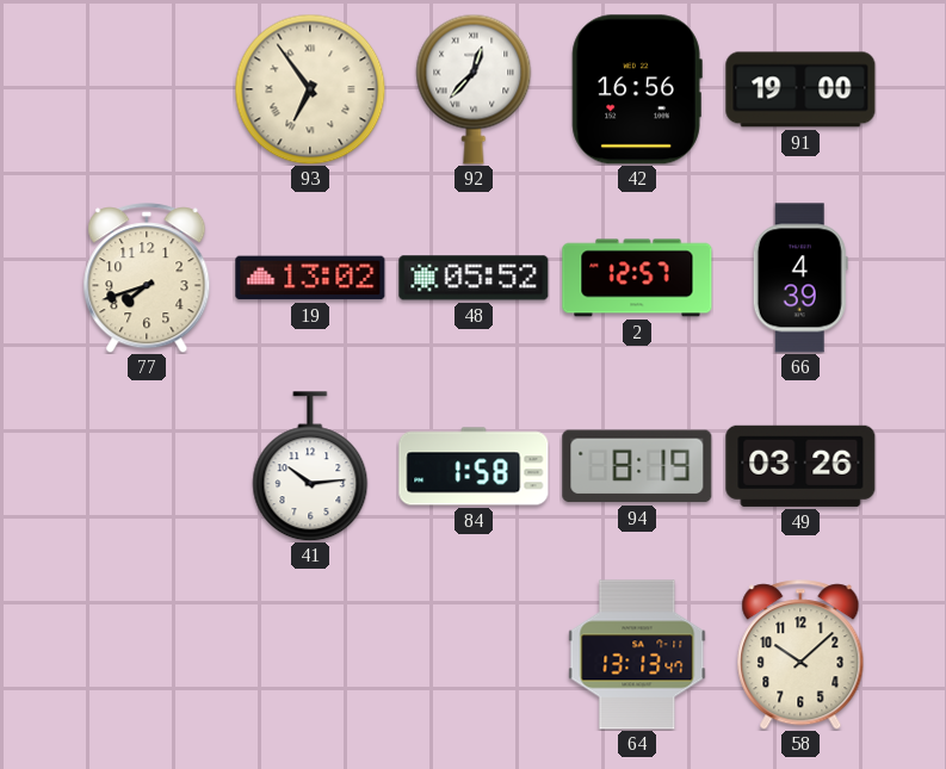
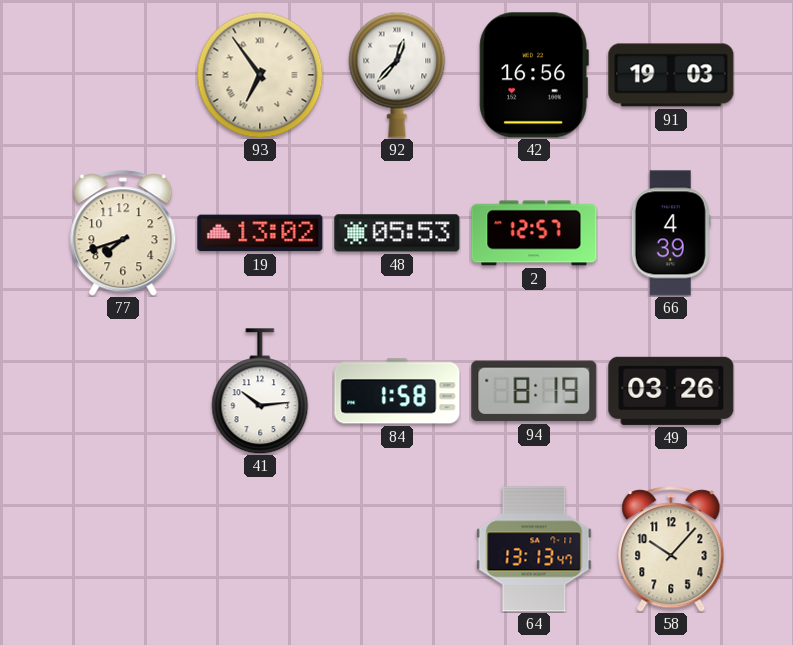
91: 19:00 -> 19:03
48: 05:52 -> 05:53
58: 10:08 -> 10:07
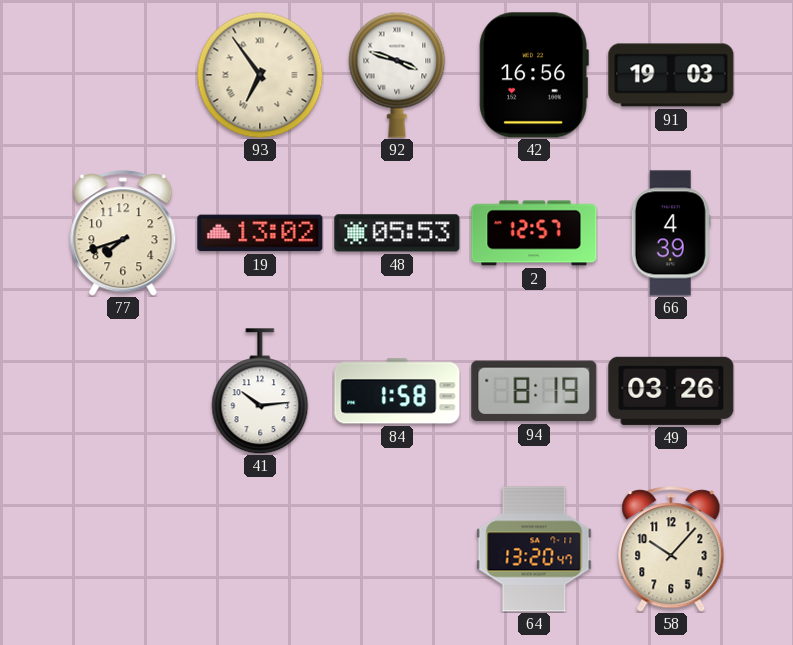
92: 12:37 -> 3:48
64: 13:13 -> 13:20
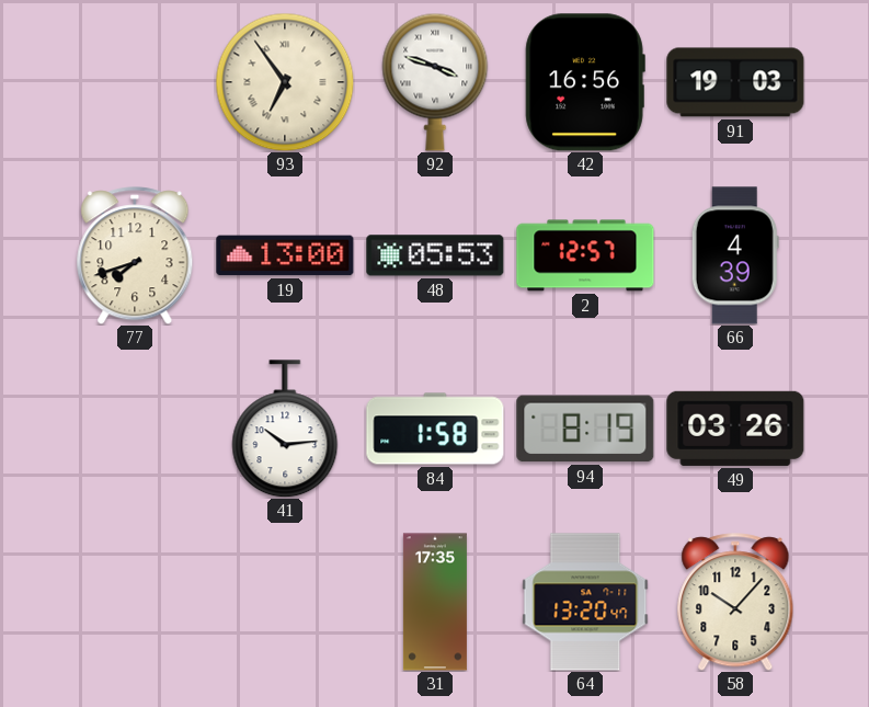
19: 13:02 -> 13:00
31: none -> 17:35
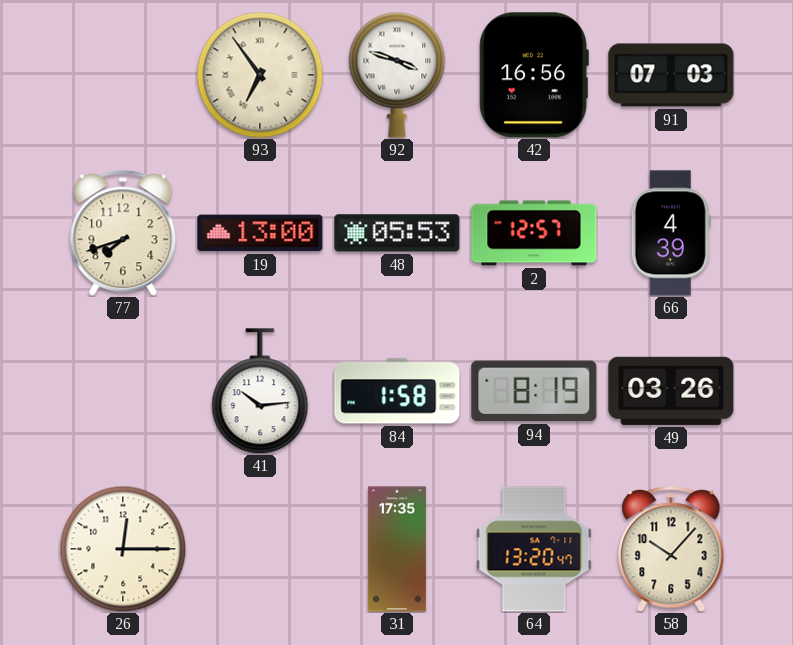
91: 19:03 -> 07:03
26: none -> 12:15
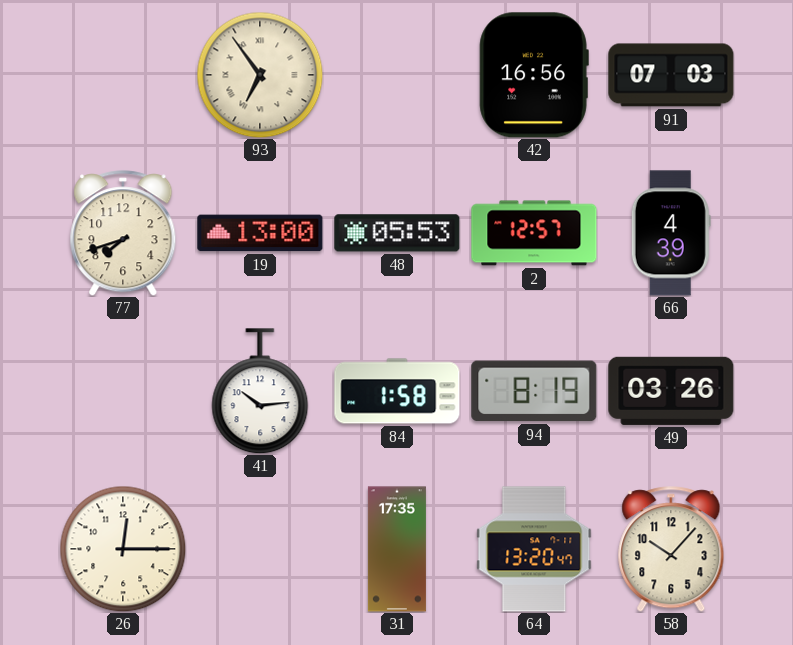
92: 3:48 -> none
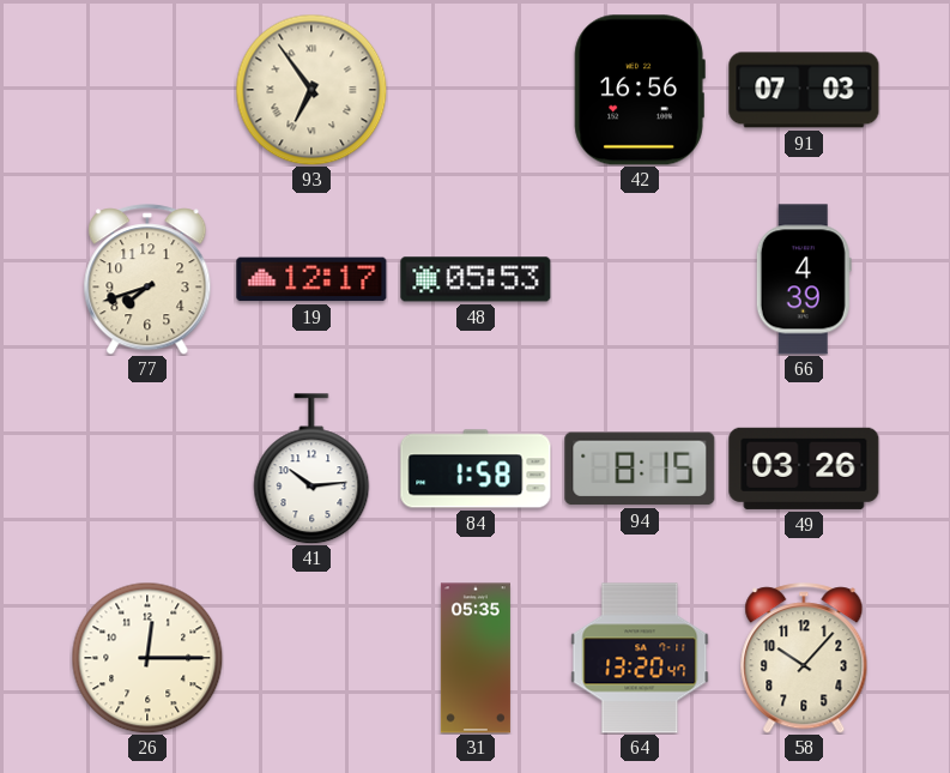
19: 13:00 -> 12:17
2: 12:57 -> none
94: 8:19 -> 8:15
31: 17:35 -> 05:35
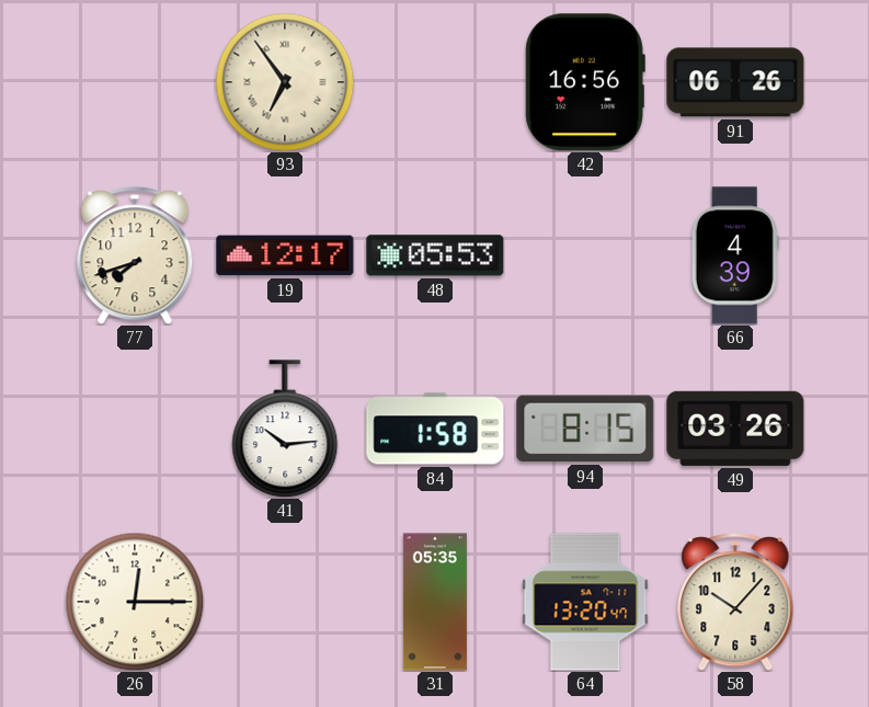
91: 07:03 -> 06:26
